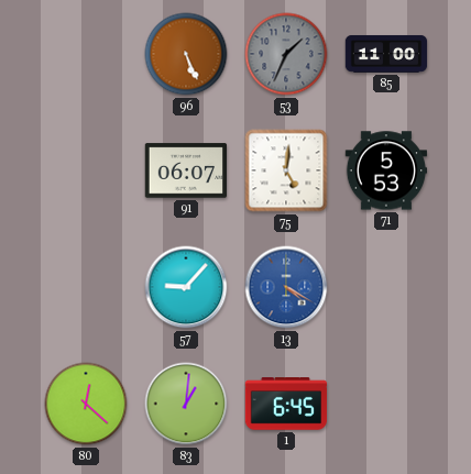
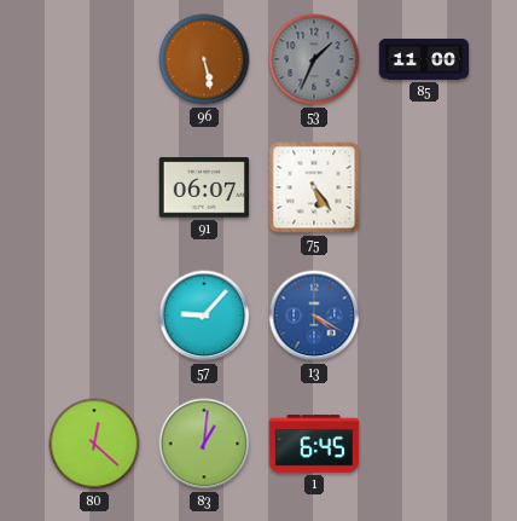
96: 5:26 -> 5:28
75: 5:01 -> 5:24
71: 5:53 -> none
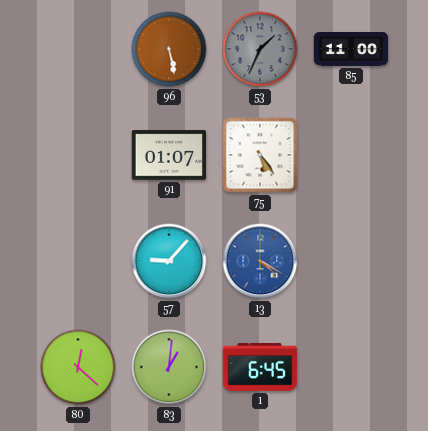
91: 06:07 -> 01:07
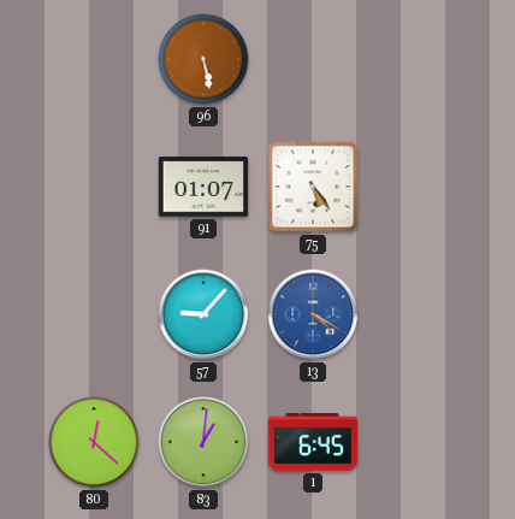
53: 1:34 -> none
85: 11:00 -> none
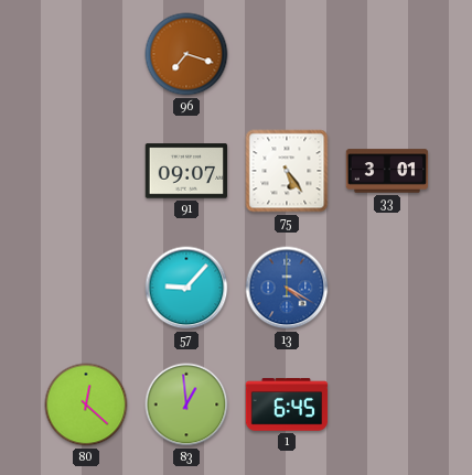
96: 5:28 -> 7:18
91: 01:07 -> 09:07
33: none -> 3:01
83: 1:01 -> 12:59
